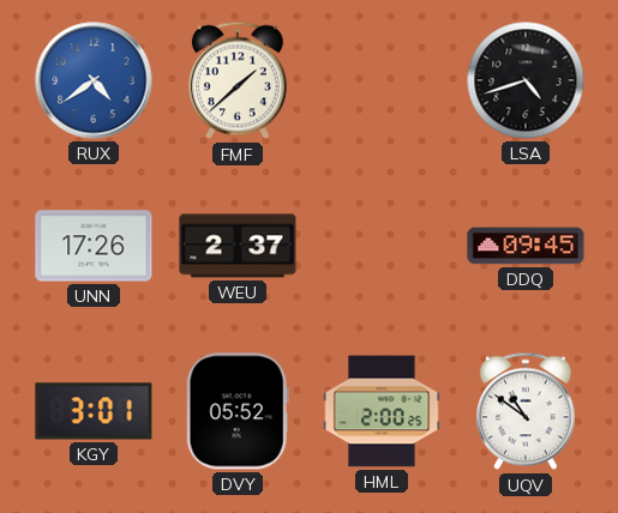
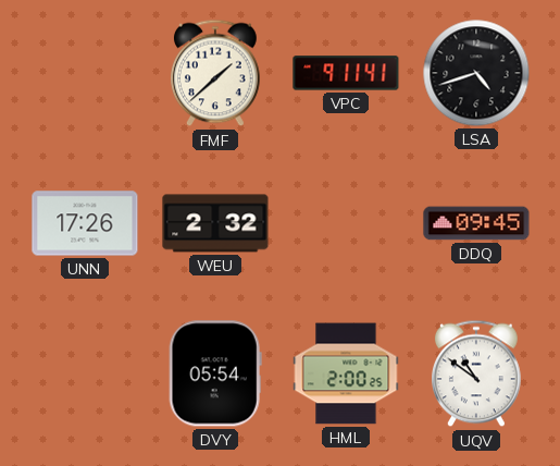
RUX: 4:39 -> none
VPC: none -> 9:11
WEU: 2:37 -> 2:32
KGY: 3:01 -> none
DVY: 05:52 -> 05:54
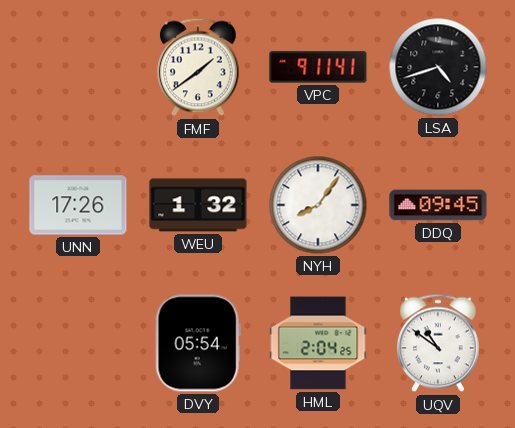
FMF: 1:38 -> 1:39
WEU: 2:32 -> 1:32
NYH: none -> 8:06
HML: 2:00 -> 2:04
